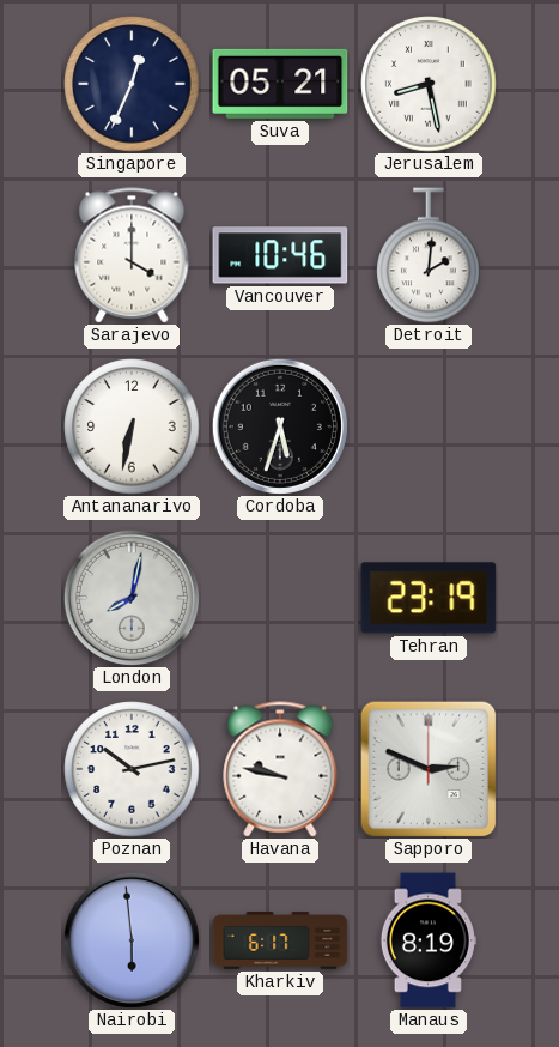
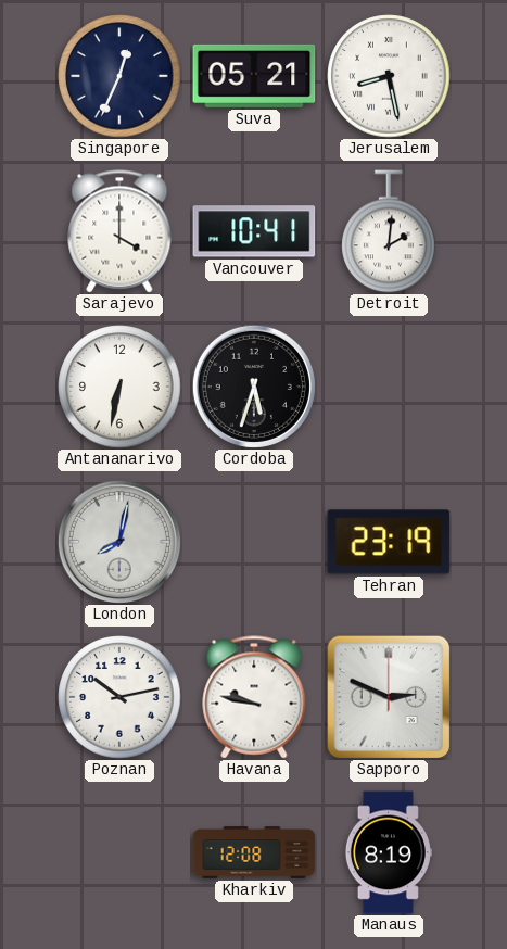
Vancouver: 10:46 -> 10:41
Nairobi: 5:59 -> none
Kharkiv: 6:17 -> 12:08
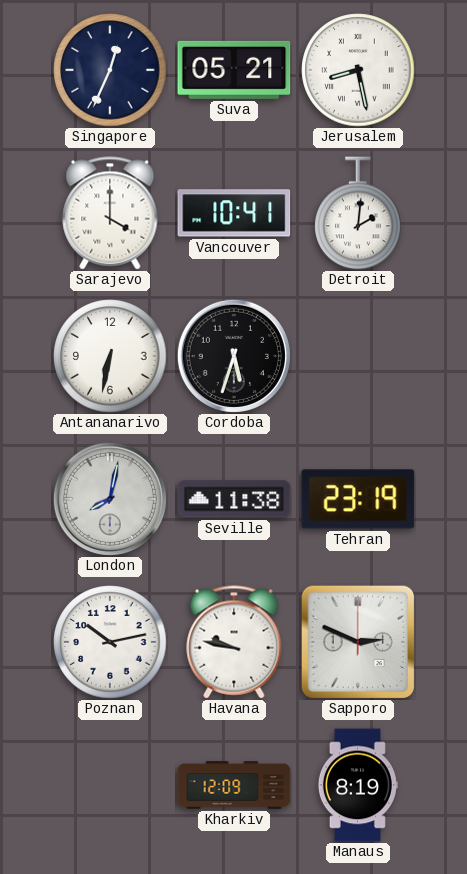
Seville: none -> 11:38
Kharkiv: 12:08 -> 12:09
